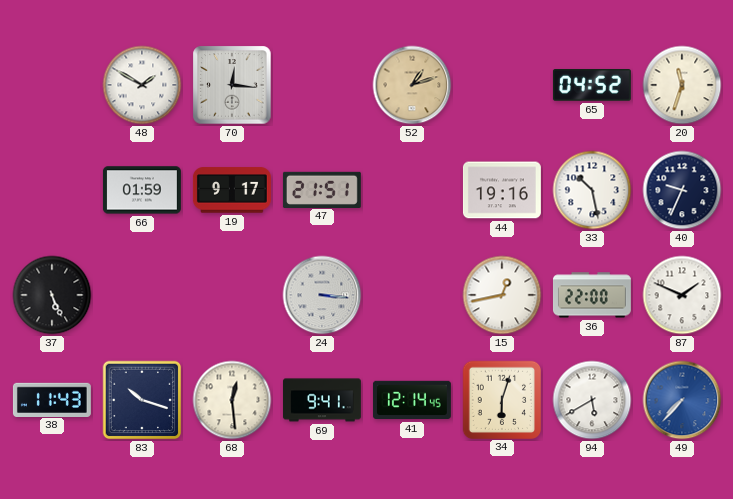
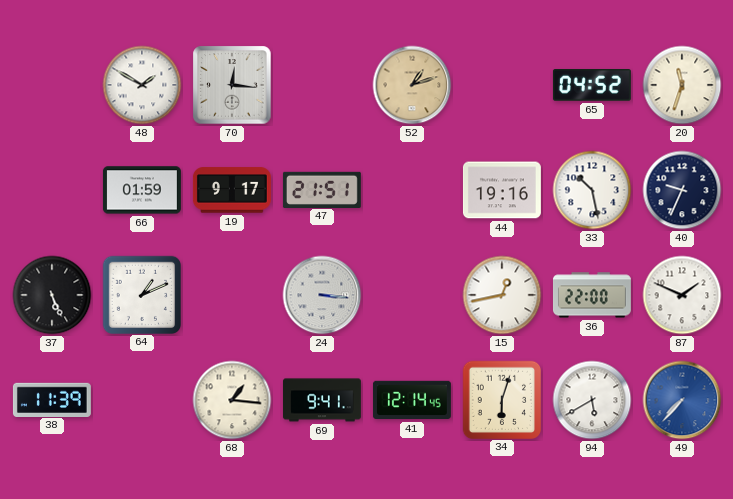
64: none -> 1:11
38: 11:43 -> 11:39
83: 10:18 -> none
68: 12:29 -> 1:16
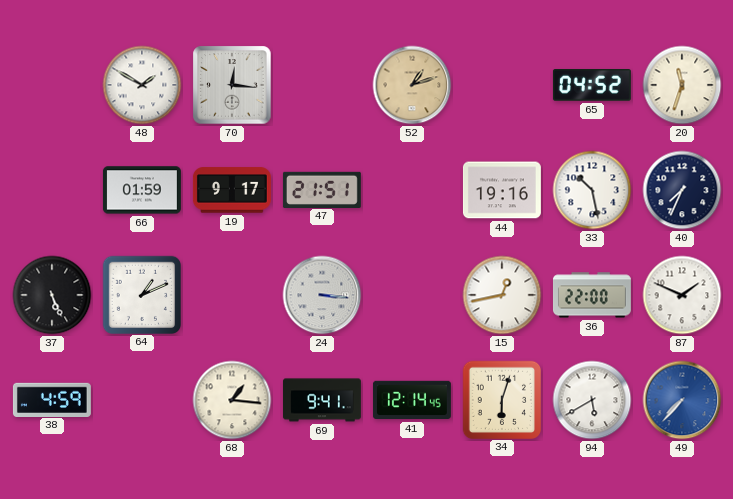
40: 9:34 -> 7:34
38: 11:39 -> 4:59
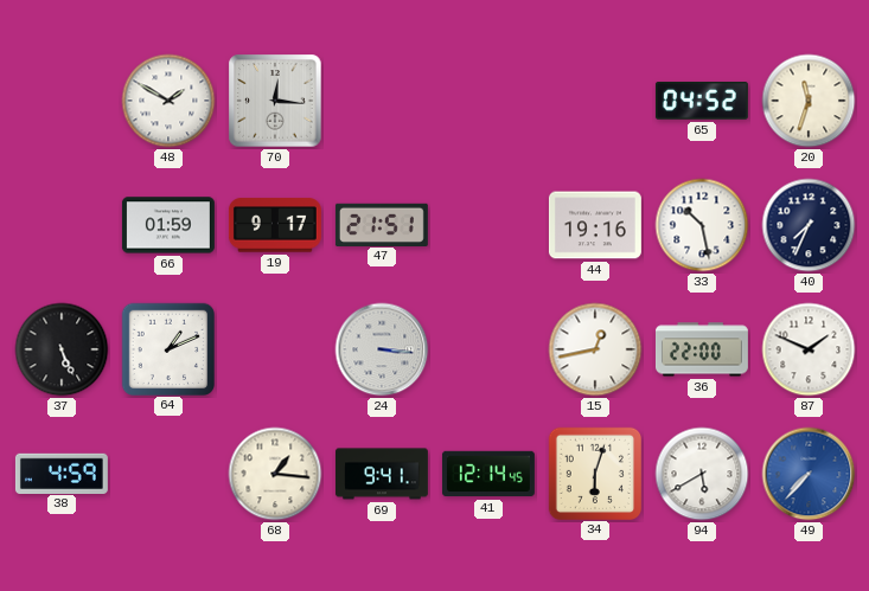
52: 1:12 -> none
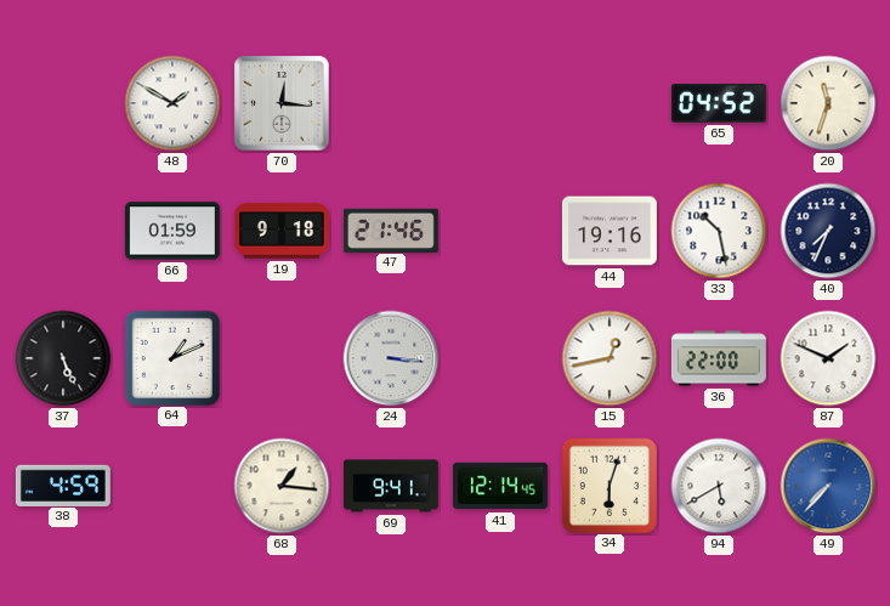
19: 9:17 -> 9:18
47: 21:51 -> 21:46
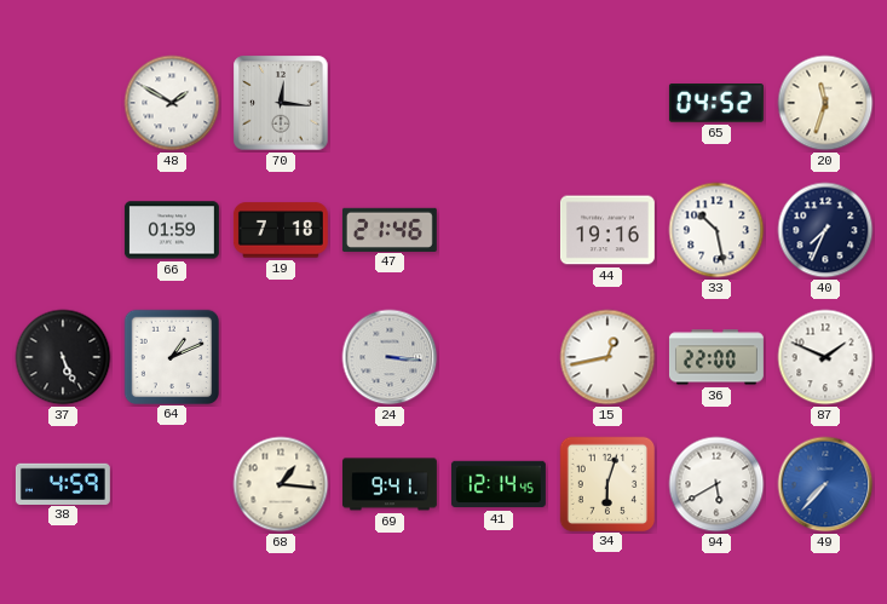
19: 9:18 -> 7:18
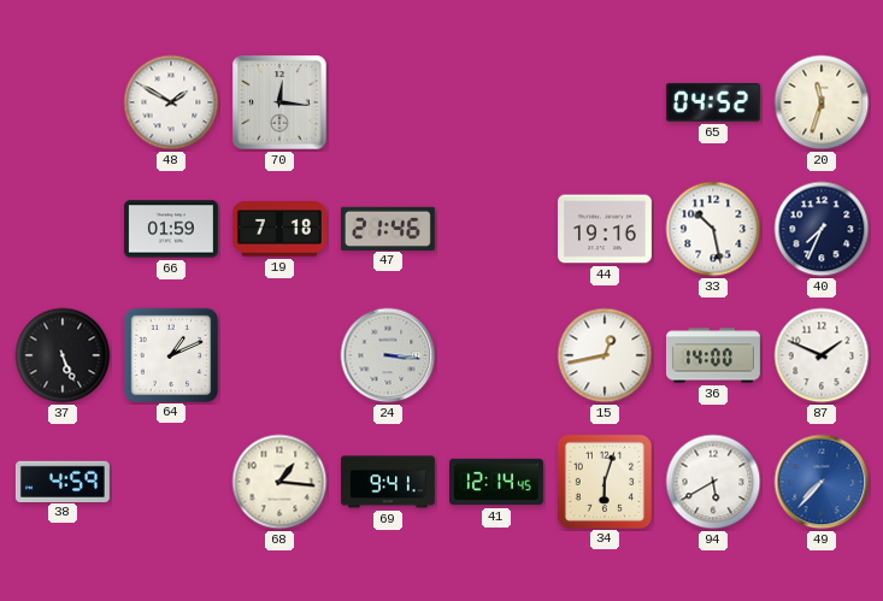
36: 22:00 -> 14:00
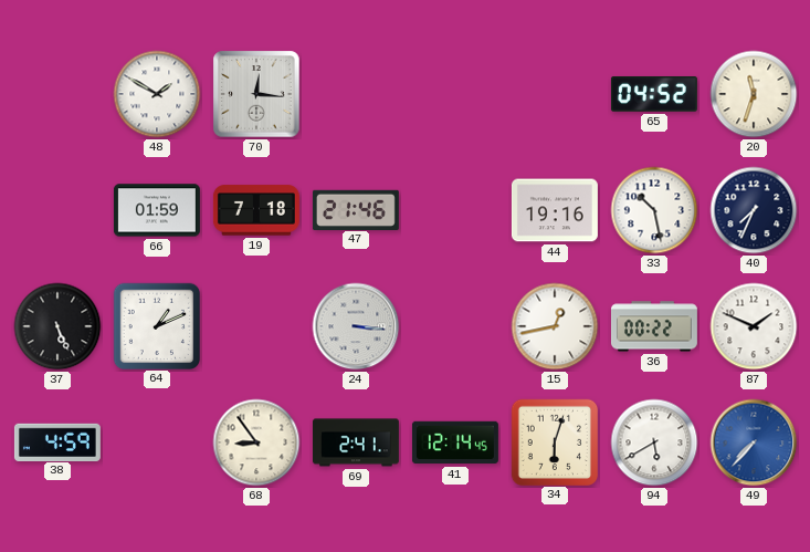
36: 14:00 -> 00:22
68: 1:16 -> 8:54
69: 9:41 -> 2:41
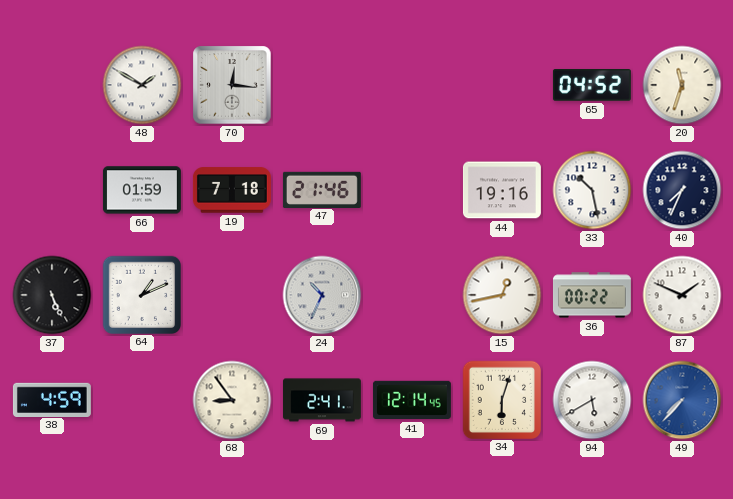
24: 3:16 -> 10:34
